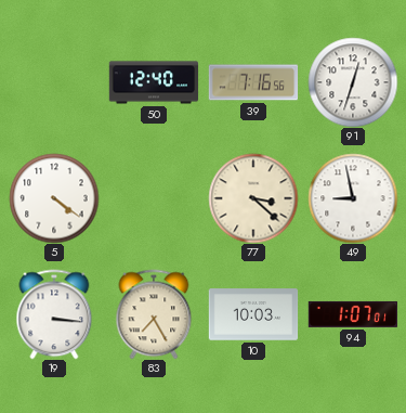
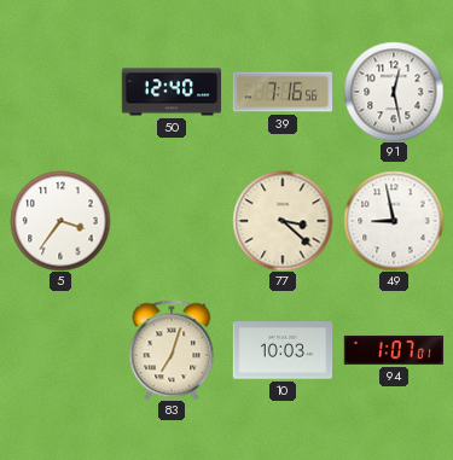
91: 12:33 -> 12:28
5: 4:21 -> 3:36
19: 3:16 -> none
83: 7:25 -> 7:03
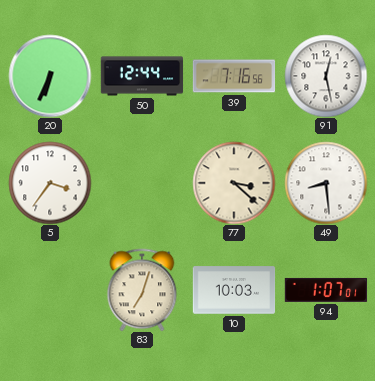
20: none -> 6:34
50: 12:40 -> 12:44
49: 8:58 -> 8:29
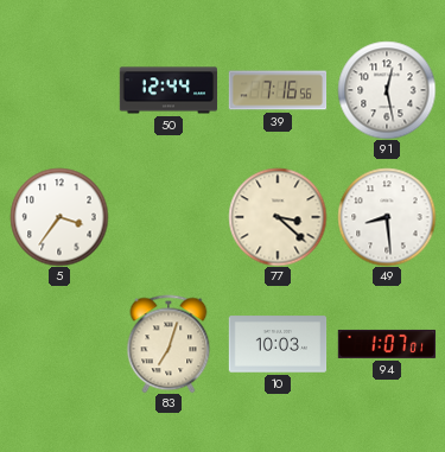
20: 6:34 -> none
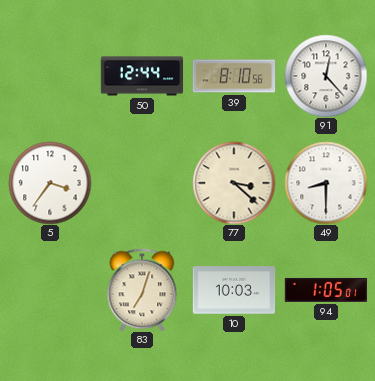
39: 7:16 -> 8:10
91: 12:28 -> 12:23
49: 8:29 -> 8:30
94: 1:07 -> 1:05
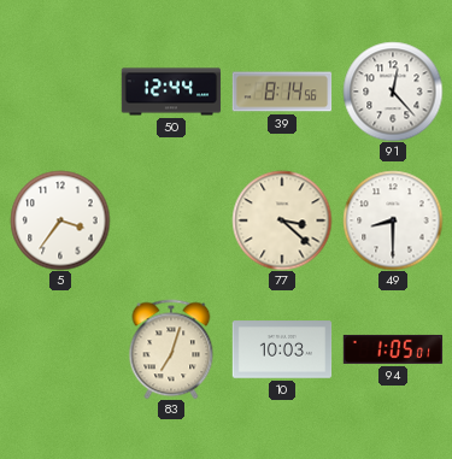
39: 8:10 -> 8:14
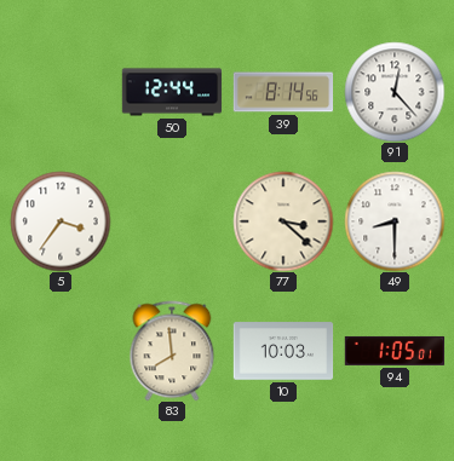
83: 7:03 -> 7:59
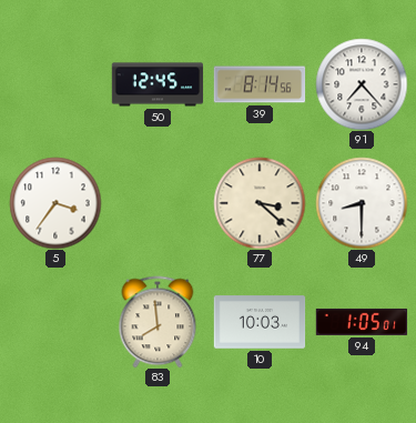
50: 12:44 -> 12:45
91: 12:23 -> 7:23
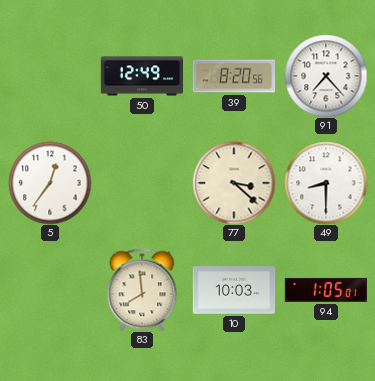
50: 12:45 -> 12:49
39: 8:14 -> 8:20
5: 3:36 -> 12:36
